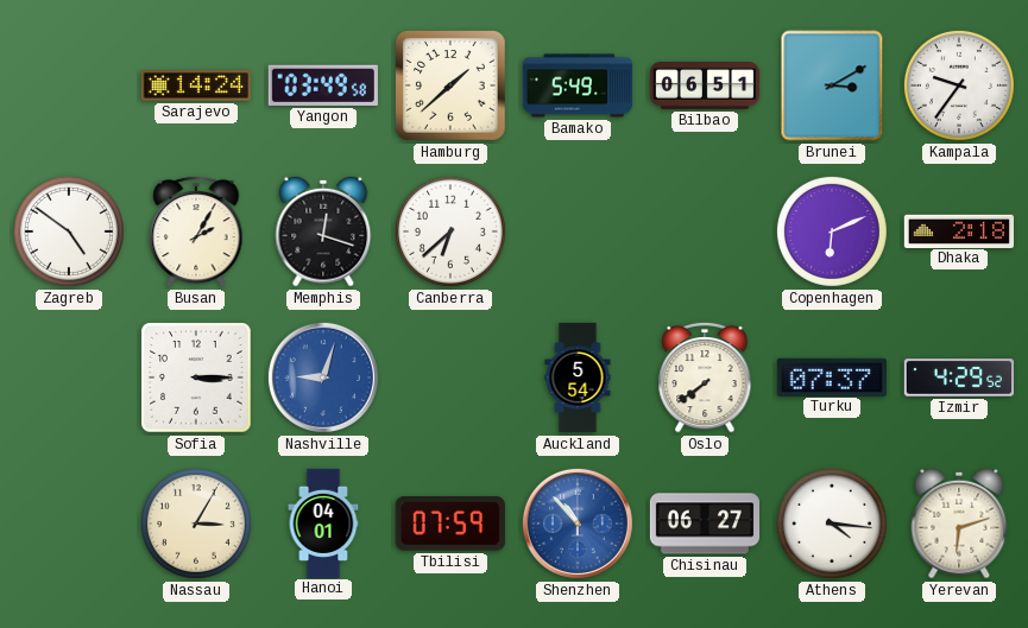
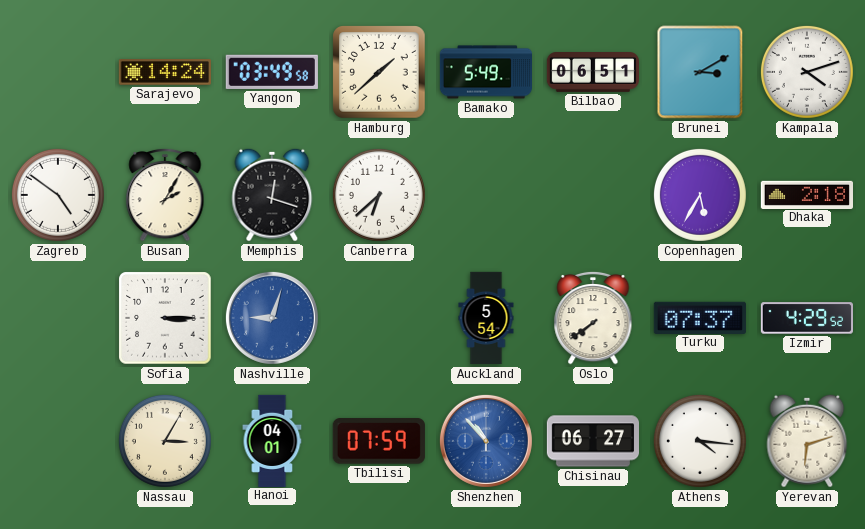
Kampala: 9:36 -> 4:12
Copenhagen: 6:11 -> 5:35
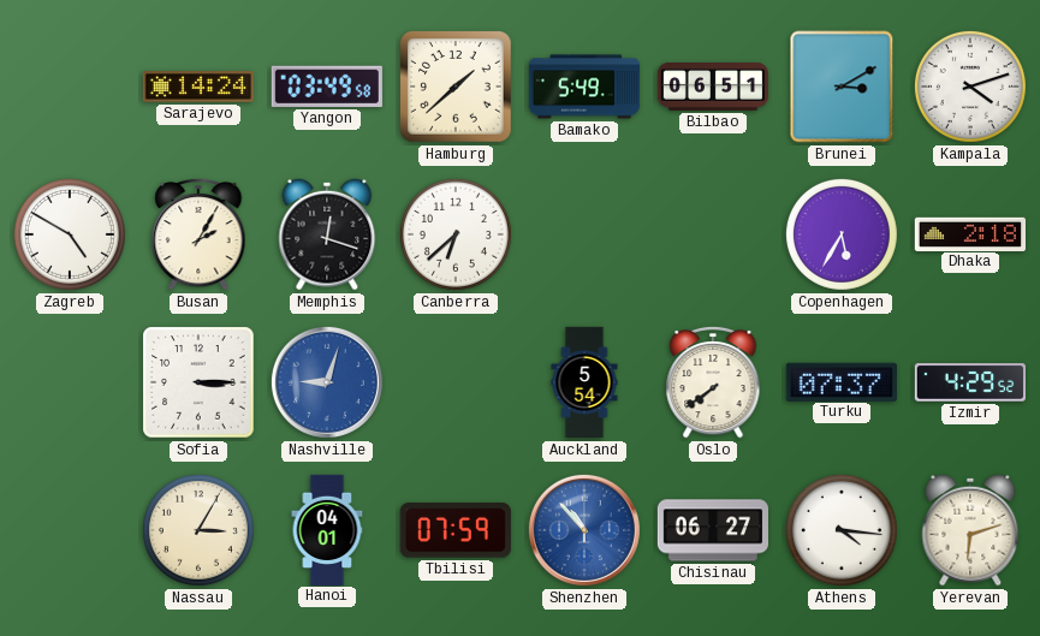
Zagreb: 4:51 -> 4:50
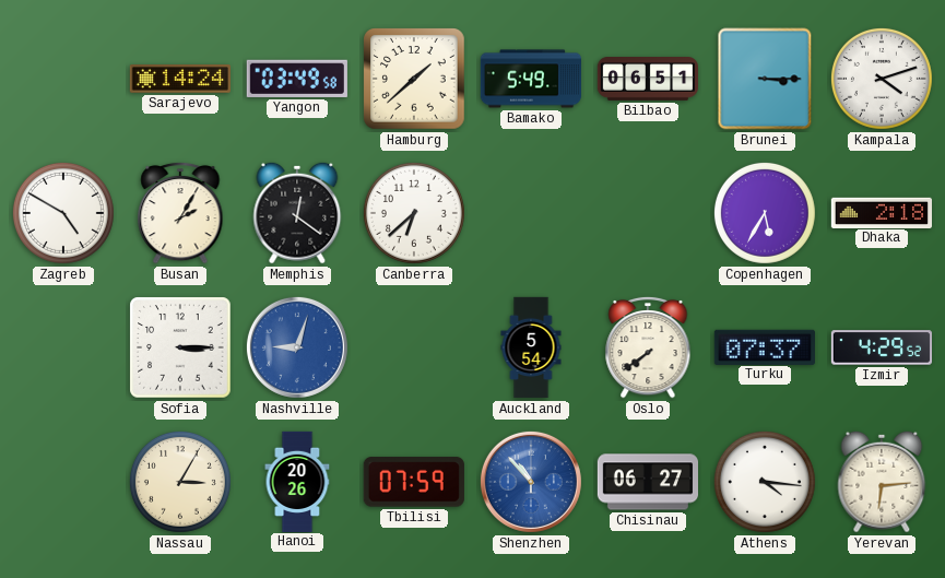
Brunei: 3:10 -> 3:15
Memphis: 12:18 -> 12:21
Hanoi: 04:01 -> 20:26
Yerevan: 6:12 -> 6:14
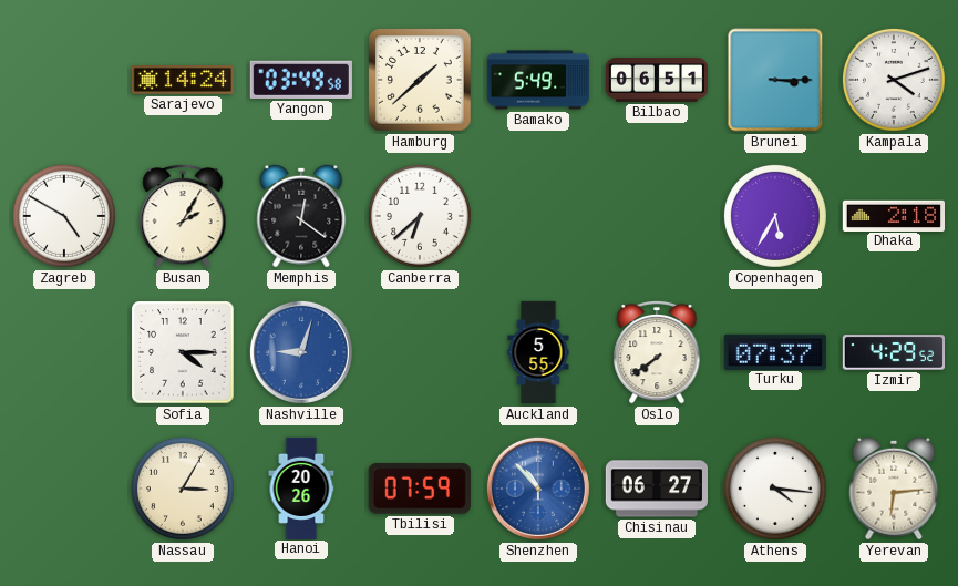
Sofia: 3:15 -> 4:15
Auckland: 5:54 -> 5:55
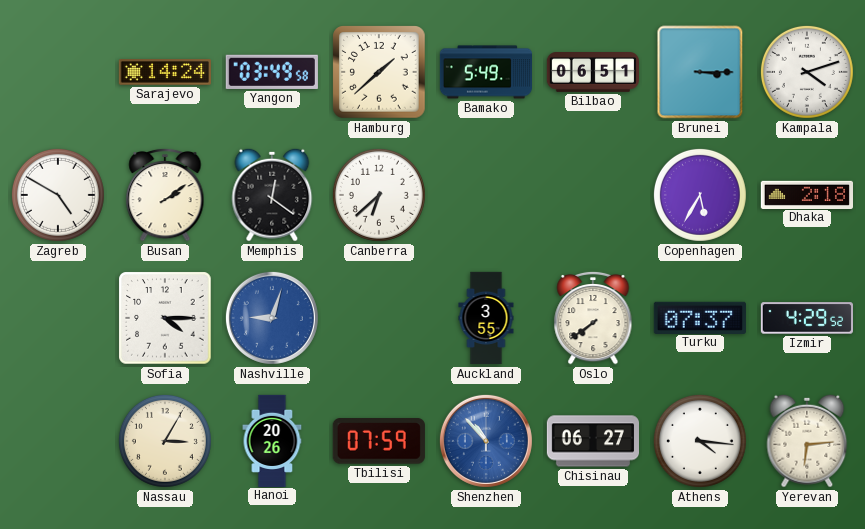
Busan: 2:05 -> 2:09
Auckland: 5:55 -> 3:55
